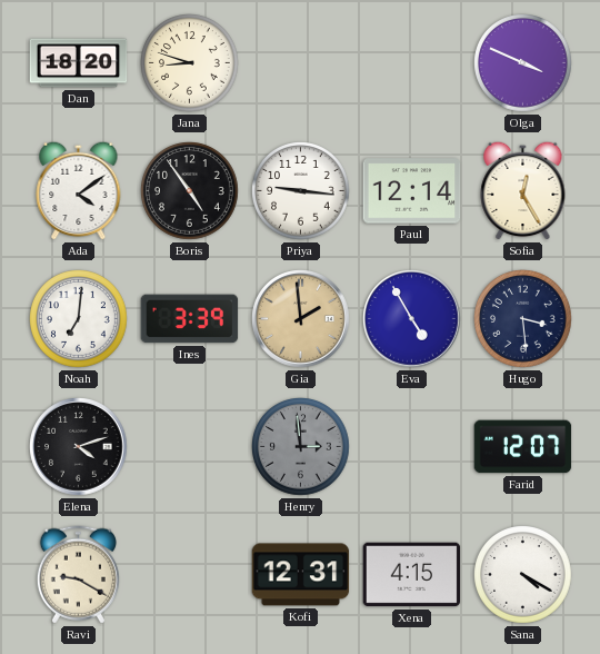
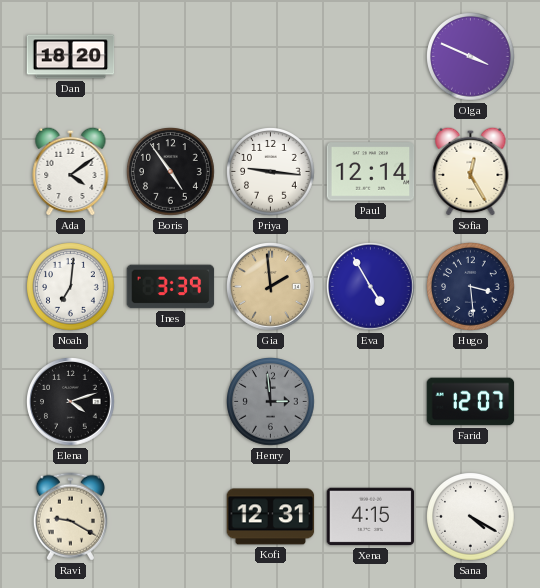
Jana: 8:48 -> none
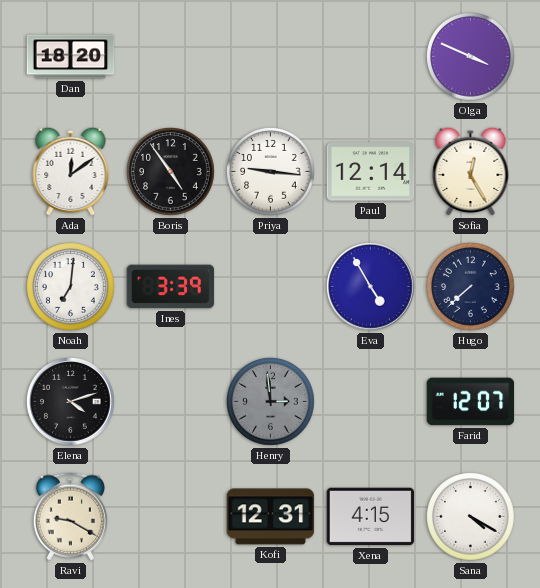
Ada: 4:09 -> 12:09
Gia: 1:59 -> none
Hugo: 3:29 -> 7:38
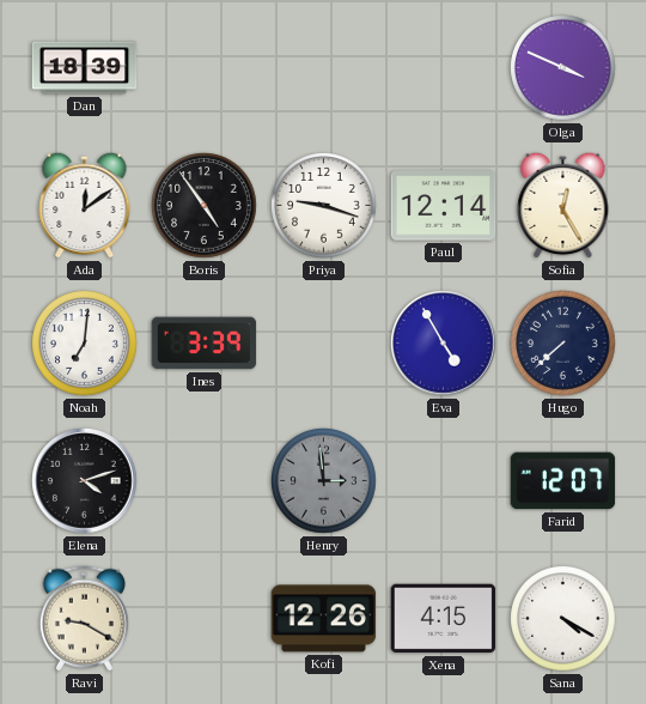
Dan: 18:20 -> 18:39
Priya: 9:16 -> 9:18
Kofi: 12:31 -> 12:26
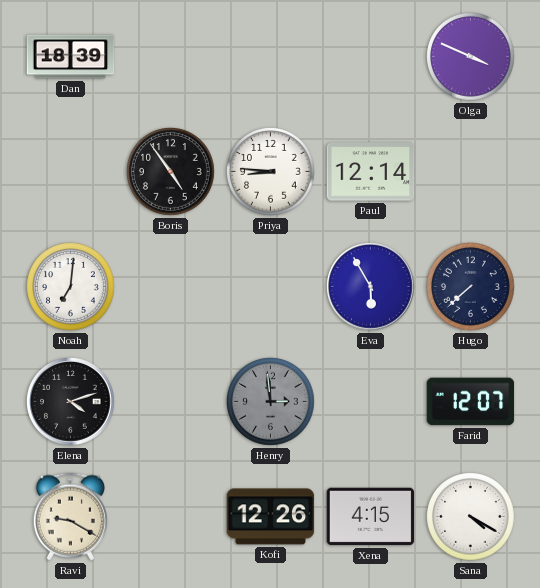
Ada: 12:09 -> none
Priya: 9:18 -> 8:46
Sofia: 12:25 -> none
Ines: 3:39 -> none
Eva: 4:55 -> 5:55
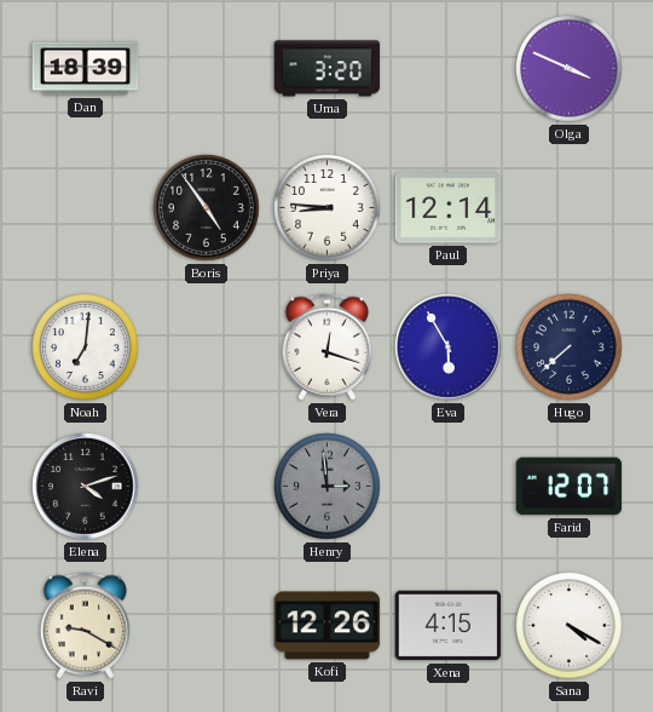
Uma: none -> 3:20
Vera: none -> 12:18
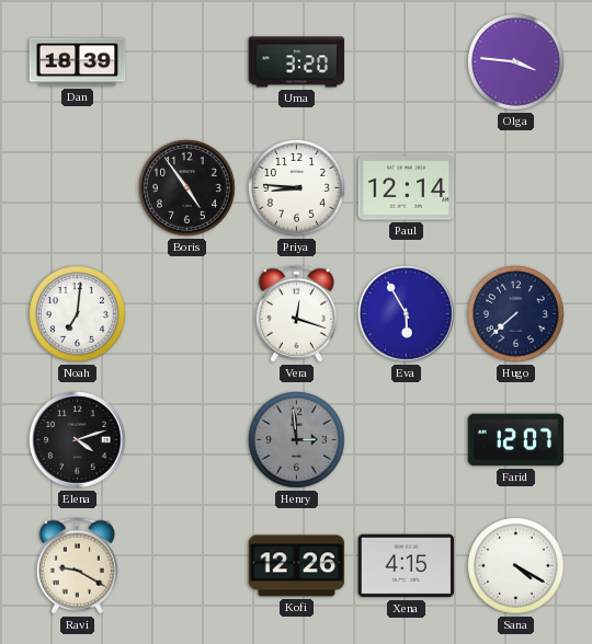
Olga: 3:49 -> 3:46
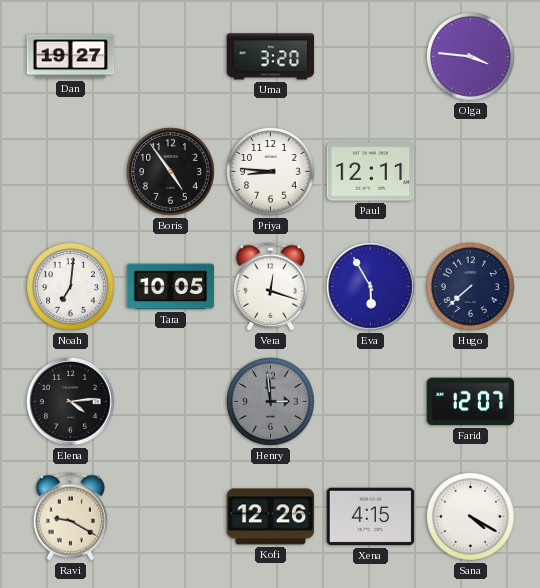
Dan: 18:39 -> 19:27
Paul: 12:14 -> 12:11
Tara: none -> 10:05
Elena: 4:12 -> 4:14
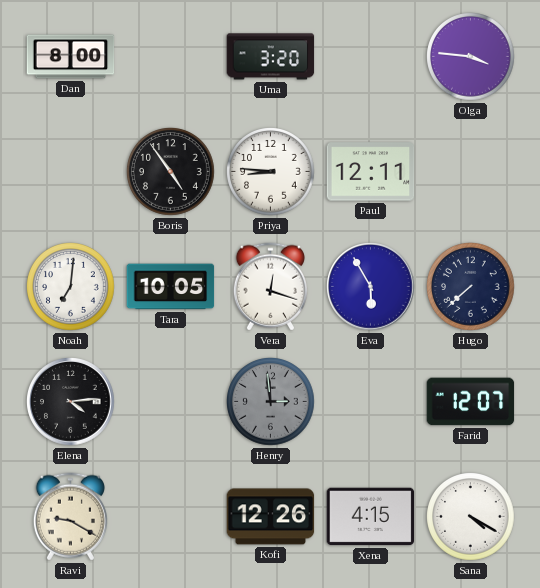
Dan: 19:27 -> 8:00
